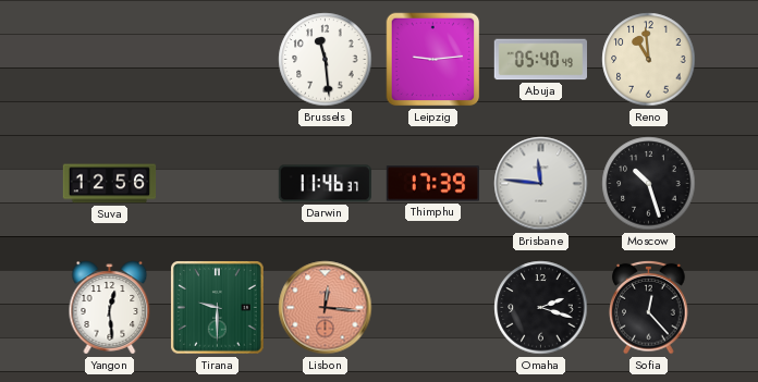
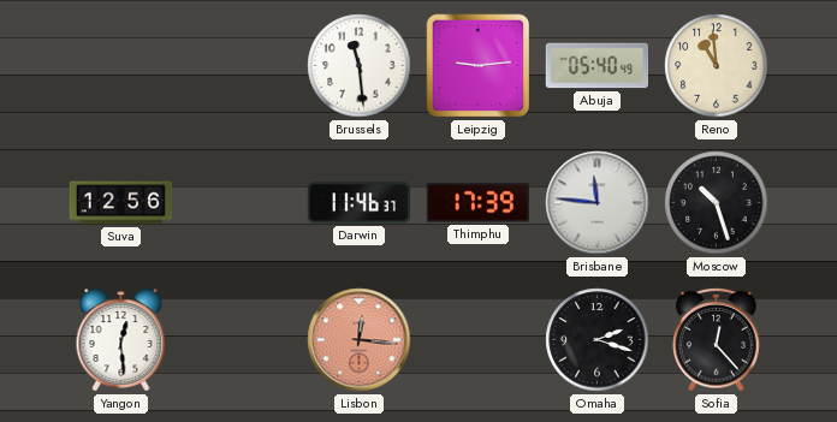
Tirana: 9:30 -> none
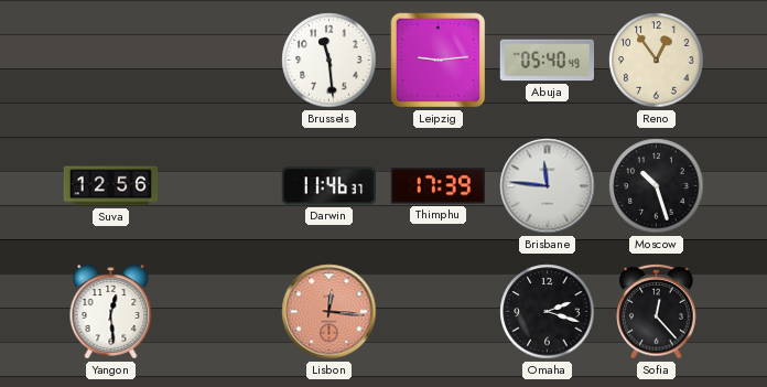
Reno: 10:59 -> 12:54
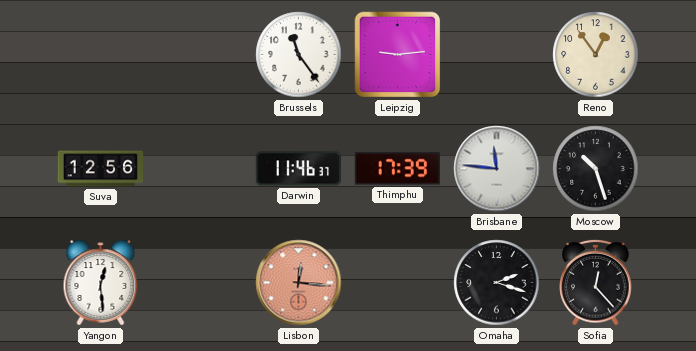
Brussels: 11:29 -> 11:24
Abuja: 05:40 -> none
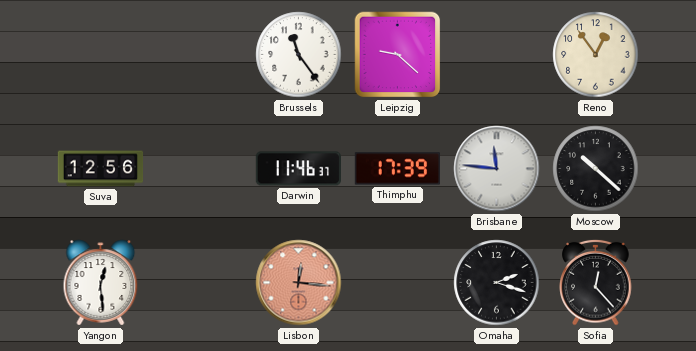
Leipzig: 9:14 -> 9:22
Moscow: 10:27 -> 10:22
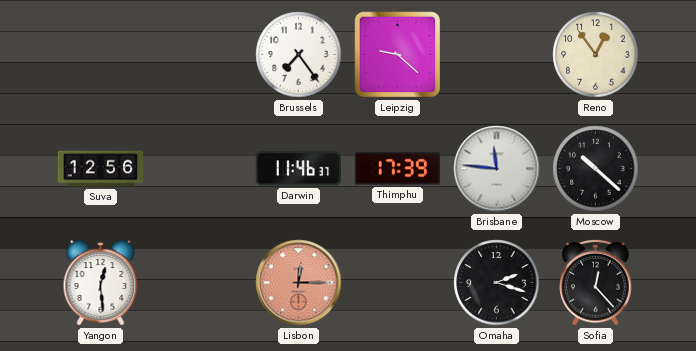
Brussels: 11:24 -> 7:24
Lisbon: 12:16 -> 12:15
